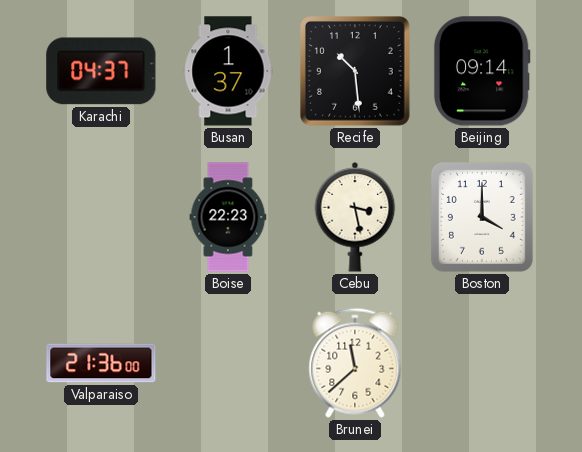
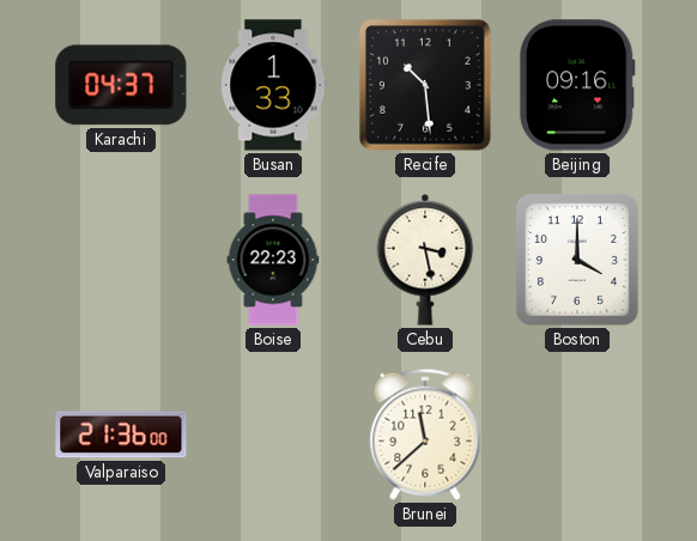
Busan: 1:37 -> 1:33
Beijing: 09:14 -> 09:16
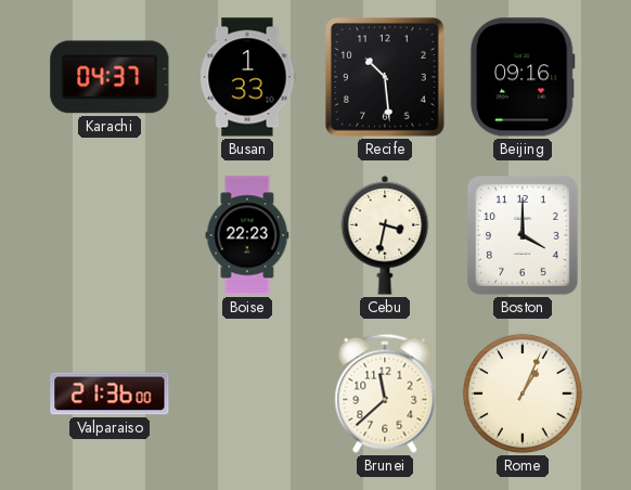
Cebu: 3:28 -> 3:32
Rome: none -> 1:04
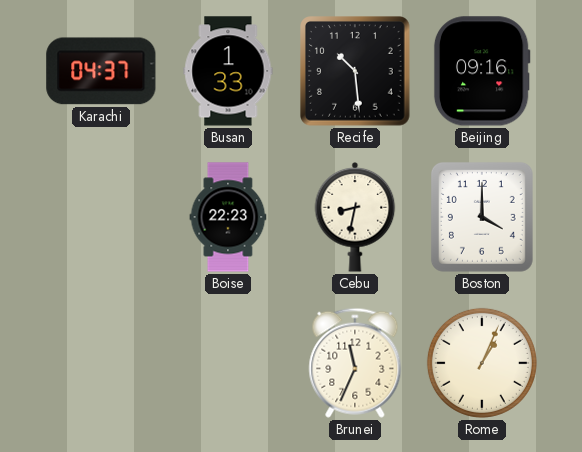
Cebu: 3:32 -> 8:32
Valparaiso: 21:36 -> none
Brunei: 11:38 -> 11:34
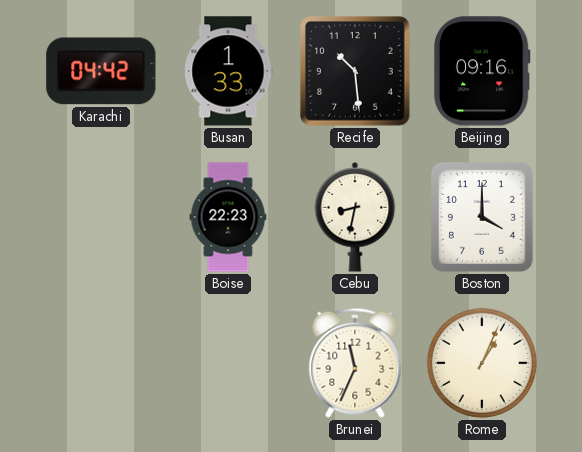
Karachi: 04:37 -> 04:42
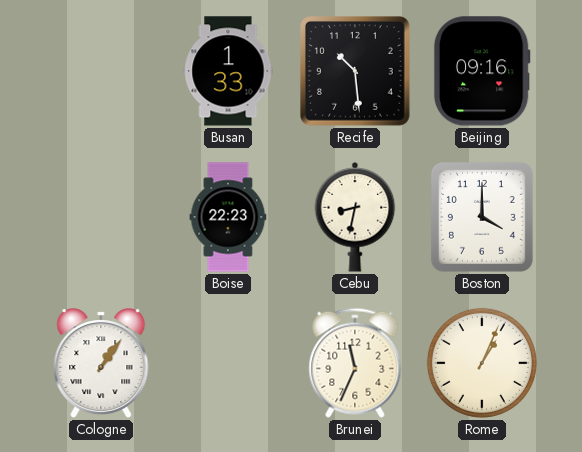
Karachi: 04:42 -> none
Cologne: none -> 1:06
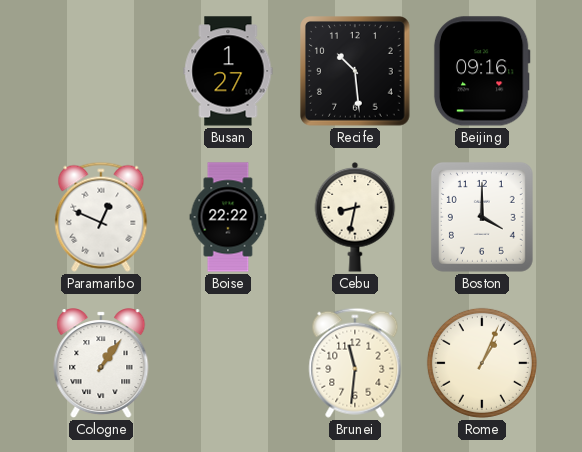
Busan: 1:33 -> 1:27
Paramaribo: none -> 12:49
Boise: 22:23 -> 22:22
Brunei: 11:34 -> 11:31
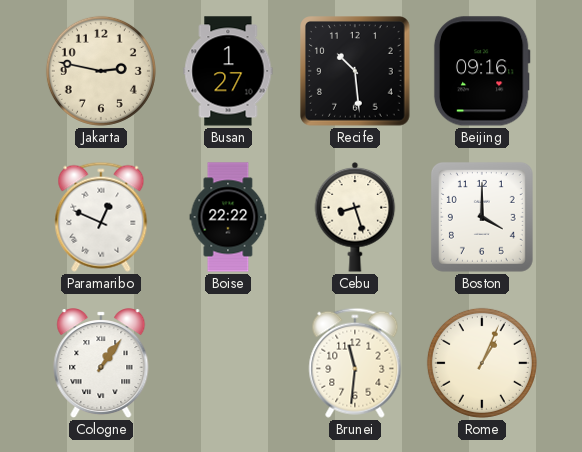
Jakarta: none -> 2:47
Cebu: 8:32 -> 8:27
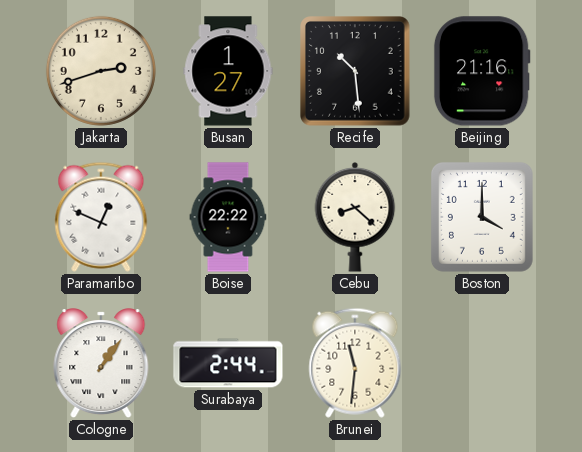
Jakarta: 2:47 -> 2:42
Beijing: 09:16 -> 21:16
Cebu: 8:27 -> 8:22
Surabaya: none -> 2:44
Rome: 1:04 -> none
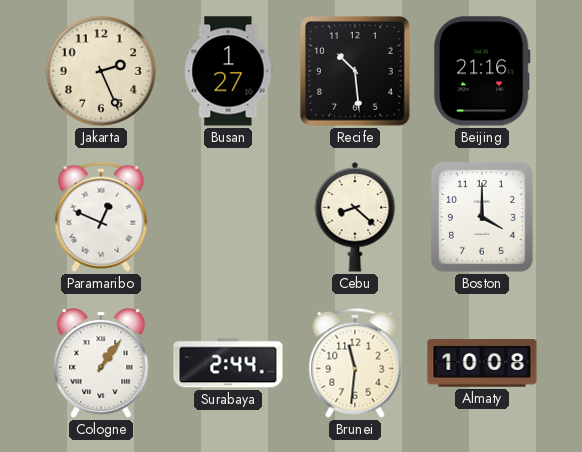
Jakarta: 2:42 -> 2:26
Boise: 22:22 -> none
Almaty: none -> 10:08
